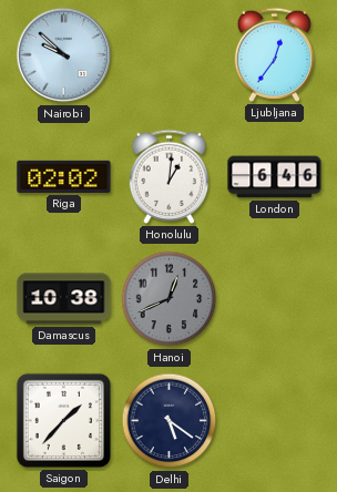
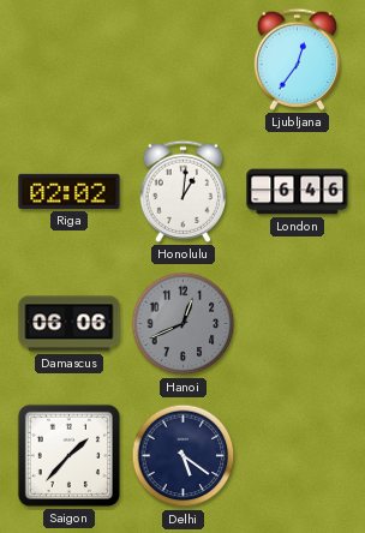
Nairobi: 9:52 -> none
Damascus: 10:38 -> 06:06
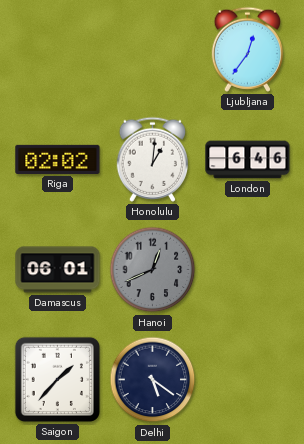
Damascus: 06:06 -> 06:01
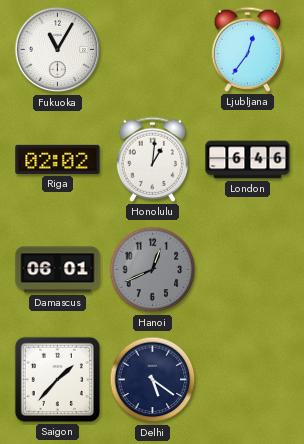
Fukuoka: none -> 11:05
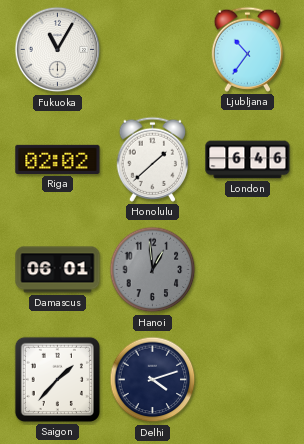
Ljubljana: 12:36 -> 10:36
Honolulu: 1:01 -> 1:38
Hanoi: 12:41 -> 12:59
Delhi: 5:21 -> 4:12
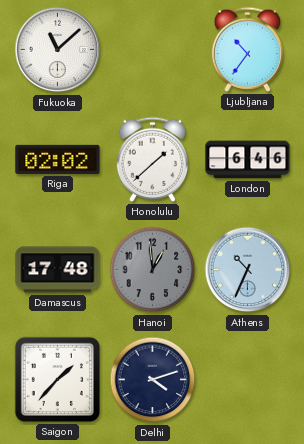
Fukuoka: 11:05 -> 11:08
Damascus: 06:01 -> 17:48
Athens: none -> 10:34
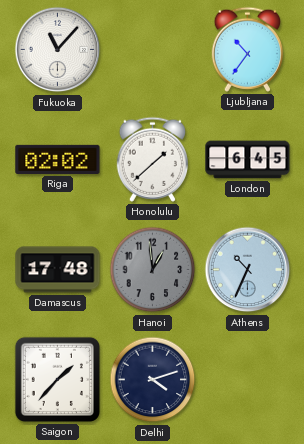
Fukuoka: 11:08 -> 11:07
London: 6:46 -> 6:45
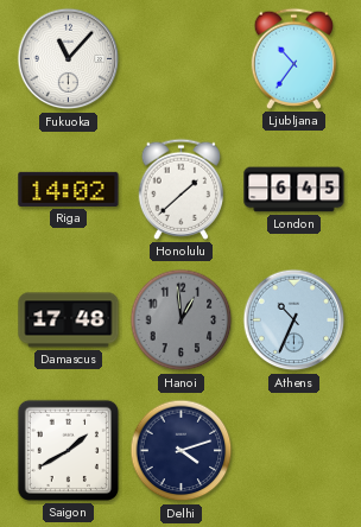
Riga: 02:02 -> 14:02
Saigon: 1:37 -> 1:40
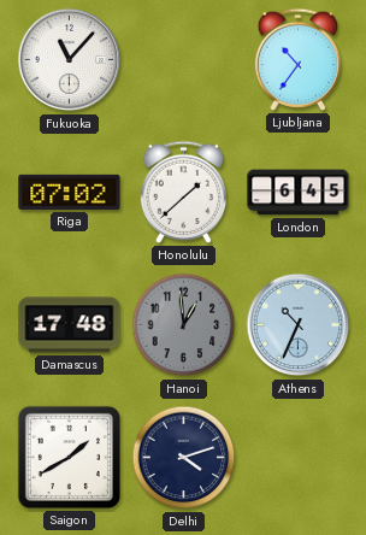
Riga: 14:02 -> 07:02
